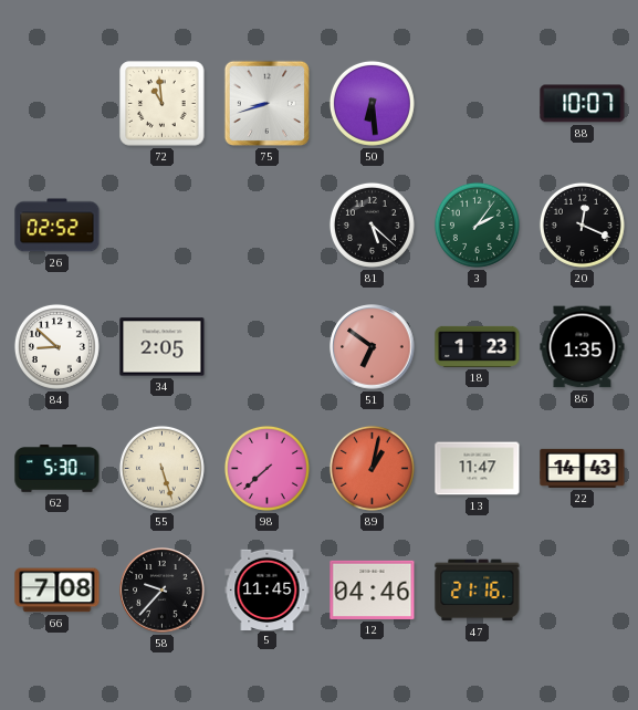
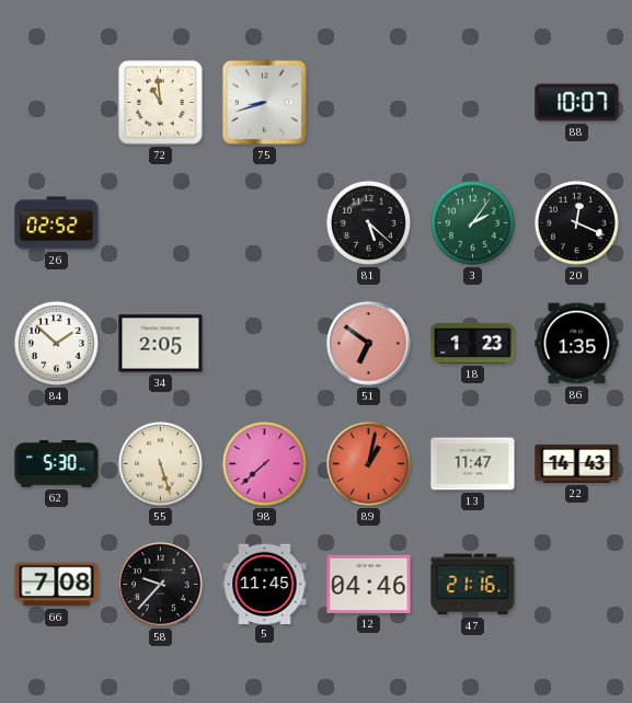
50: 6:29 -> none
84: 8:52 -> 1:52
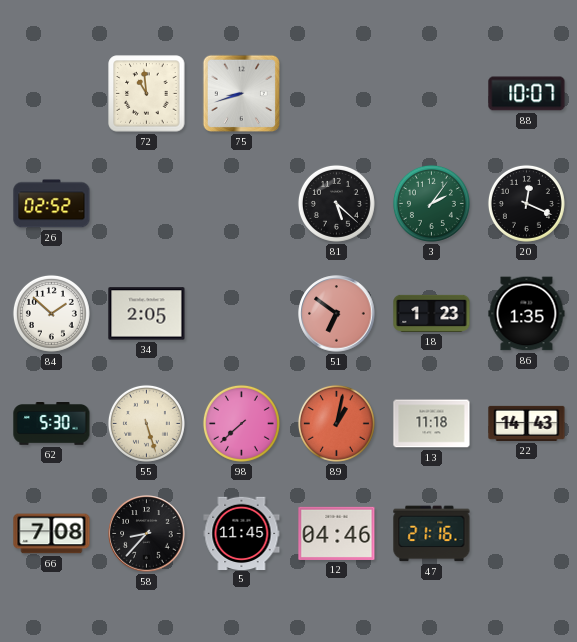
13: 11:47 -> 11:18
58: 9:37 -> 8:37
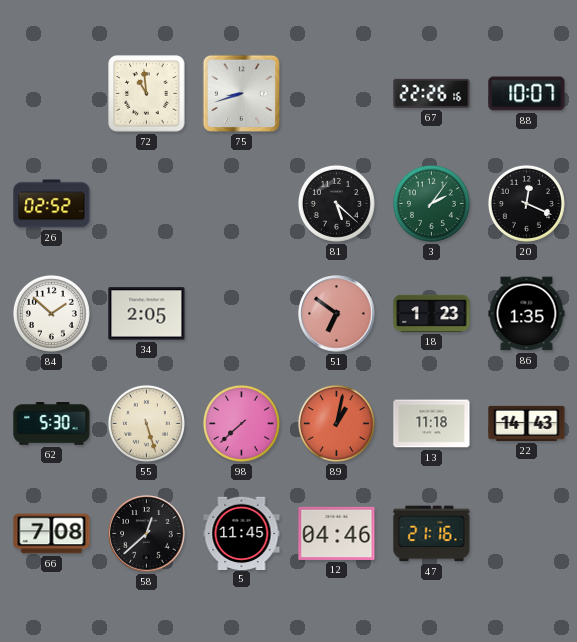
67: none -> 22:26
58: 8:37 -> 12:38
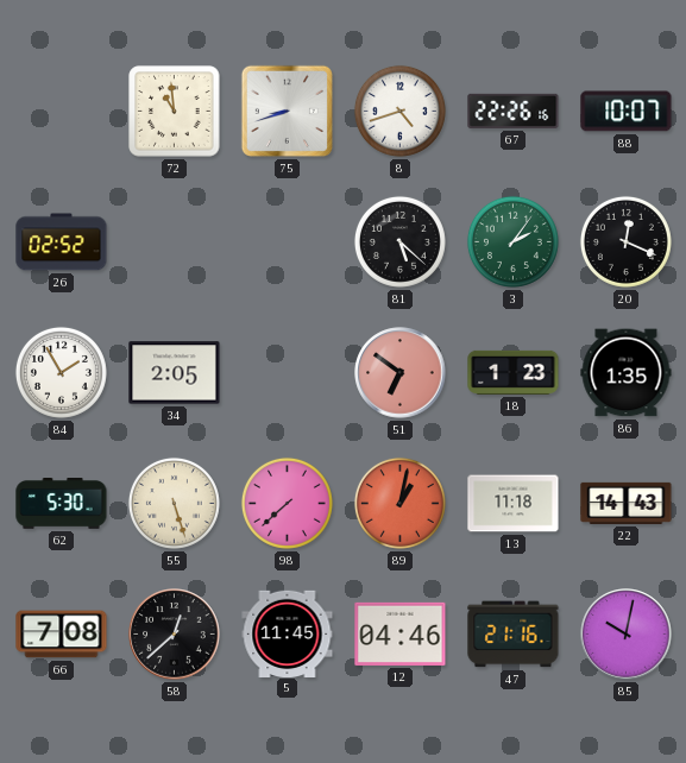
8: none -> 4:42
84: 1:52 -> 1:55
85: none -> 10:02
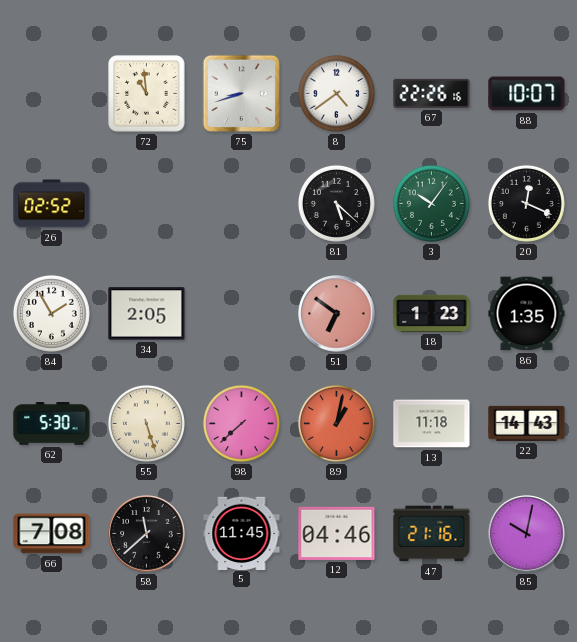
8: 4:42 -> 4:39
3: 2:06 -> 10:06
58: 12:38 -> 11:38
